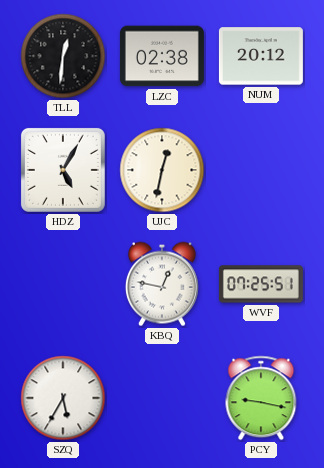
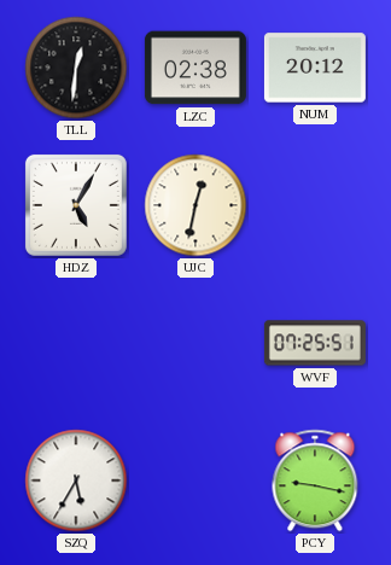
KBQ: 12:47 -> none
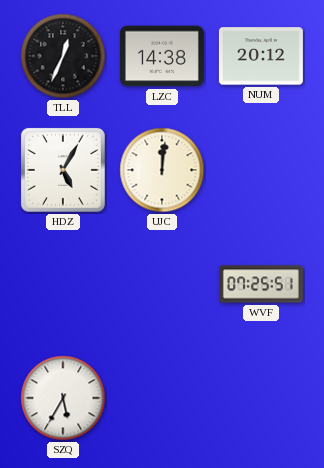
TLL: 12:31 -> 12:34
LZC: 02:38 -> 14:38
UJC: 12:32 -> 12:01
PCY: 9:17 -> none
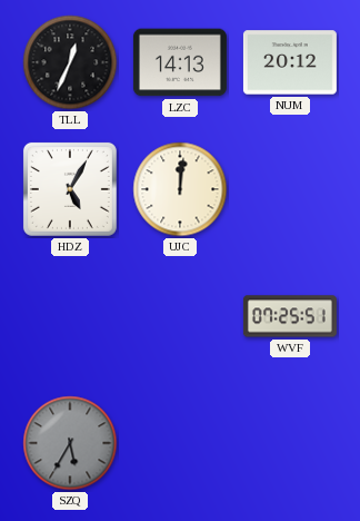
LZC: 14:38 -> 14:13
SZQ dial: white -> grey
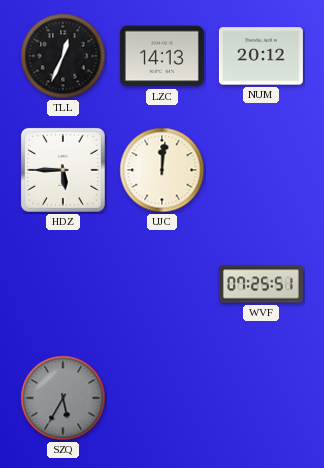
HDZ: 5:05 -> 5:45
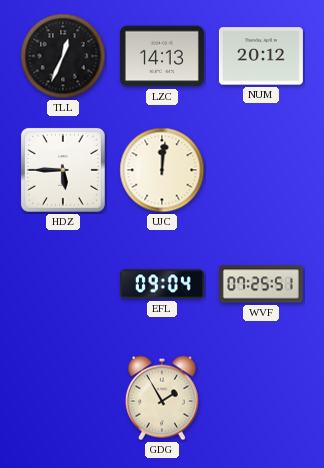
EFL: none -> 09:04
SZQ: 5:35 -> none
GDG: none -> 1:55
